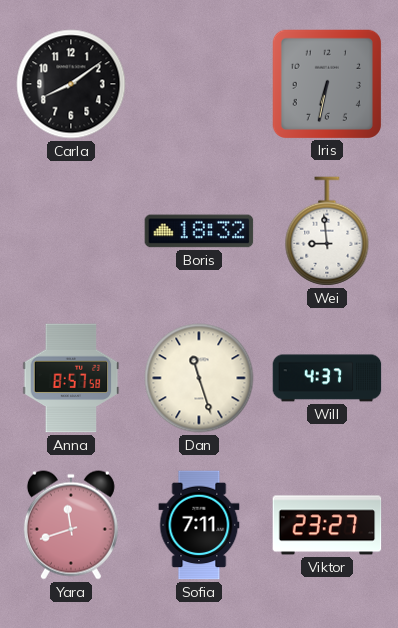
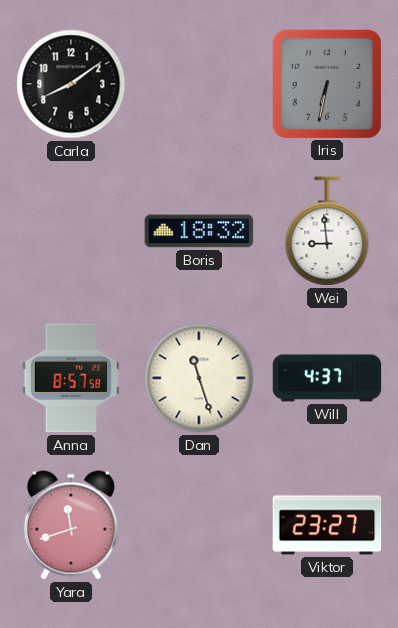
Sofia: 7:11 -> none
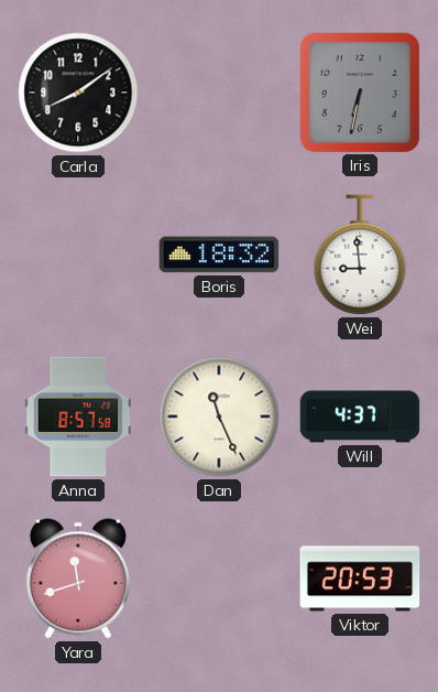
Dan: 11:27 -> 11:26
Viktor: 23:27 -> 20:53
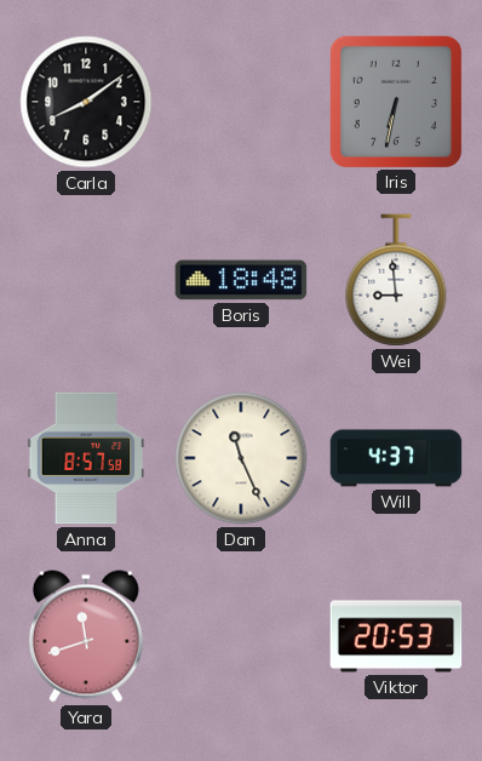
Boris: 18:32 -> 18:48
